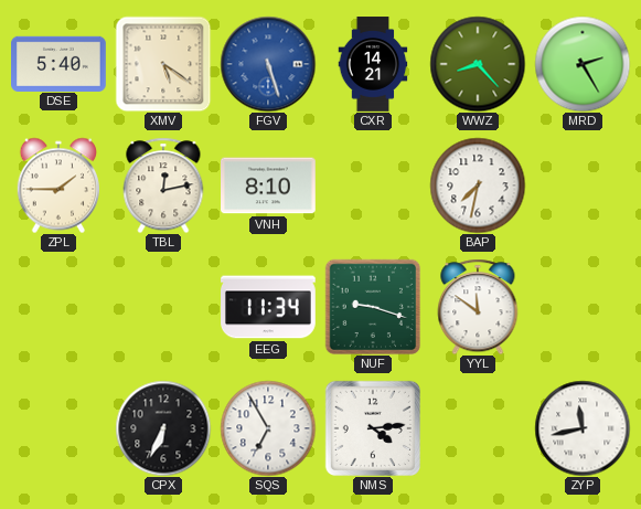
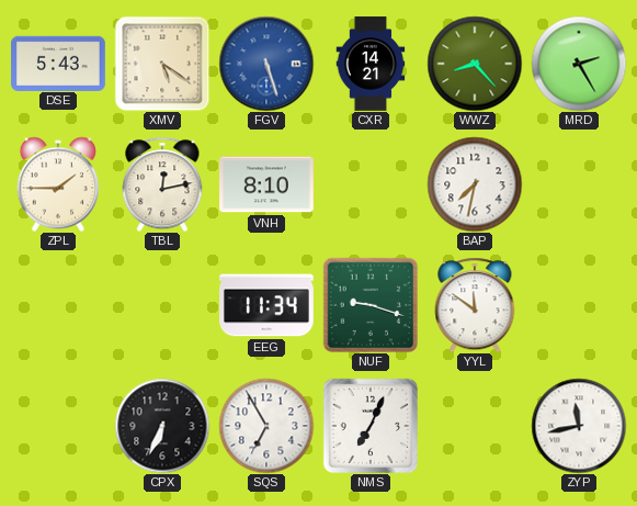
DSE: 5:40 -> 5:43
NMS: 4:14 -> 7:04
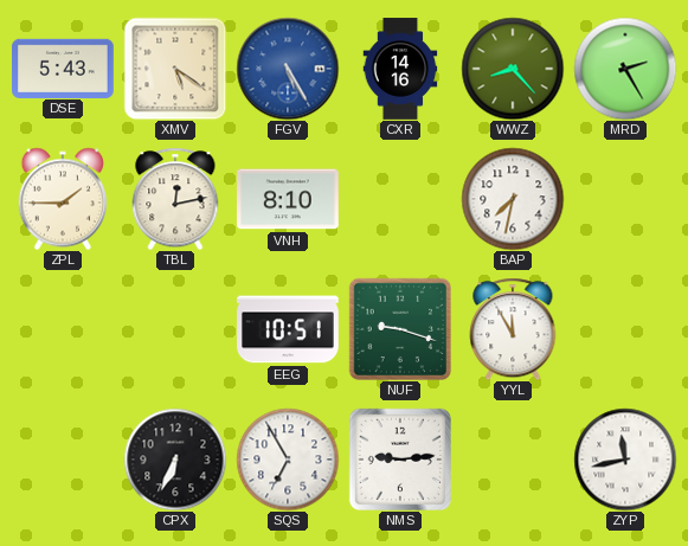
FGV: 5:27 -> 5:25
CXR: 14:21 -> 14:16
EEG: 11:34 -> 10:51
YYL: 11:51 -> 11:55
NMS: 7:04 -> 9:14
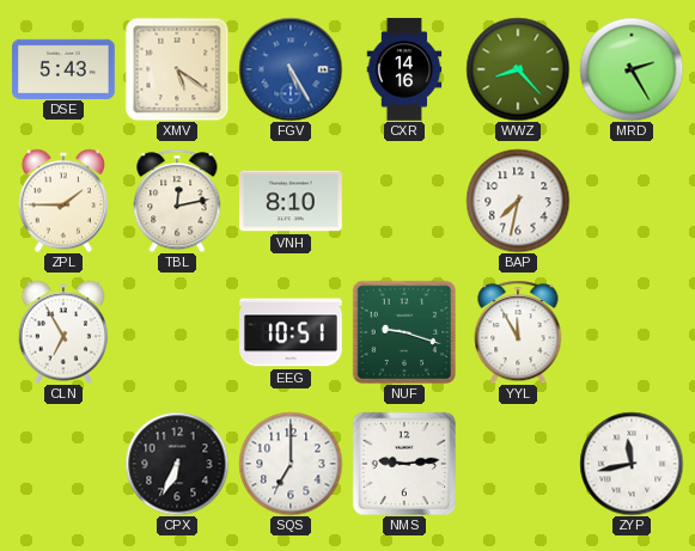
CLN: none -> 6:55
SQS: 6:55 -> 7:00
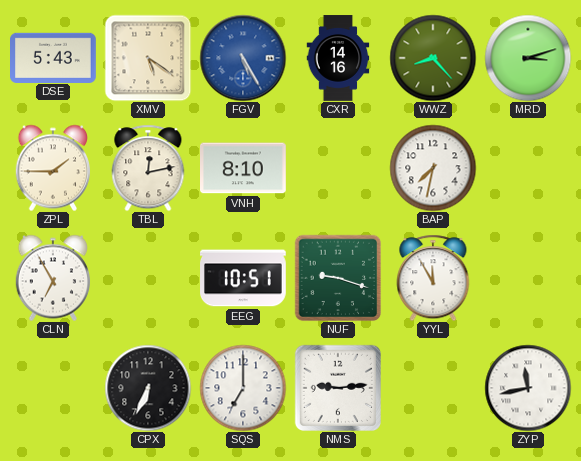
MRD: 2:25 -> 3:12
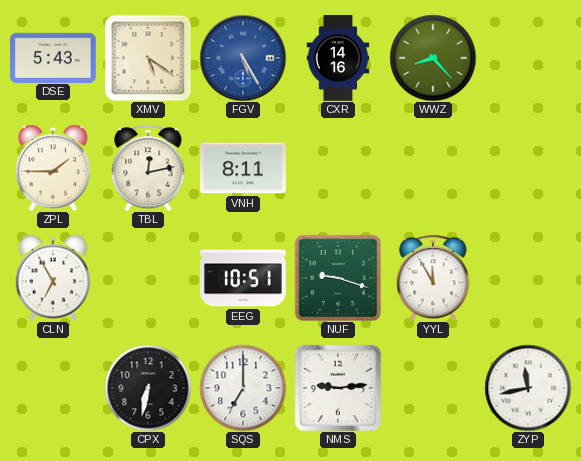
MRD: 3:12 -> none
VNH: 8:10 -> 8:11
BAP: 7:32 -> none
CPX: 6:34 -> 6:32
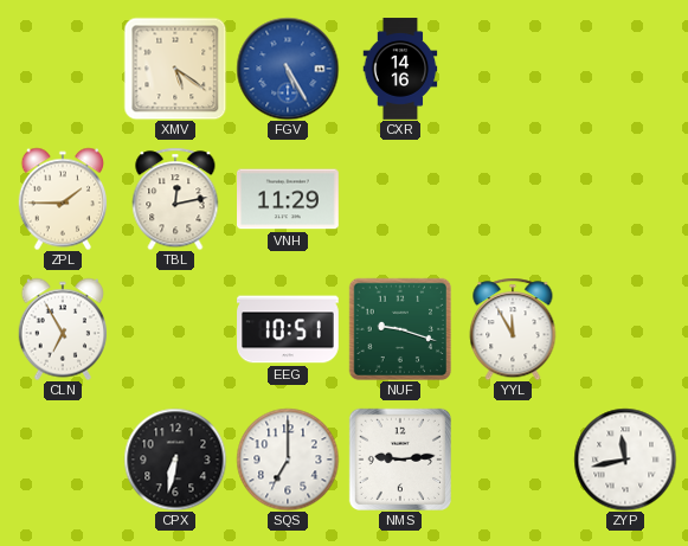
DSE: 5:43 -> none
WWZ: 8:23 -> none
VNH: 8:11 -> 11:29
